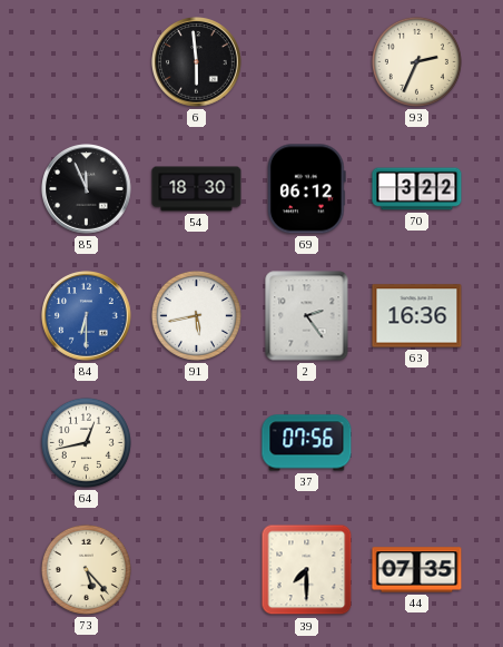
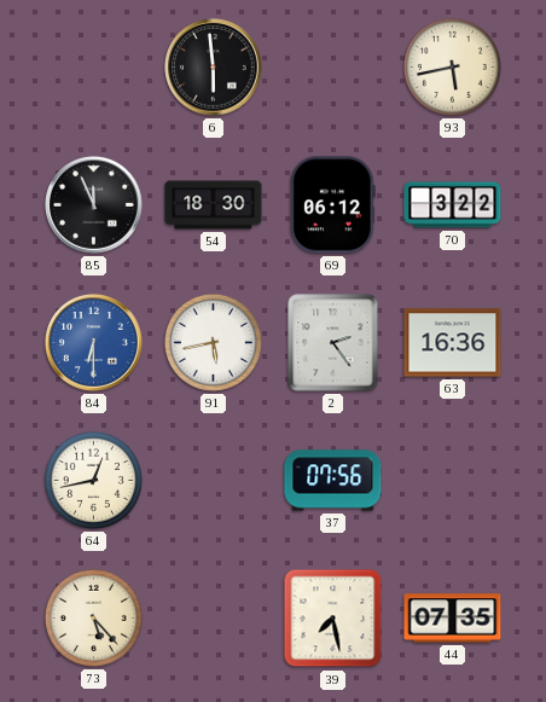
93: 2:34 -> 5:43
39: 7:30 -> 7:28
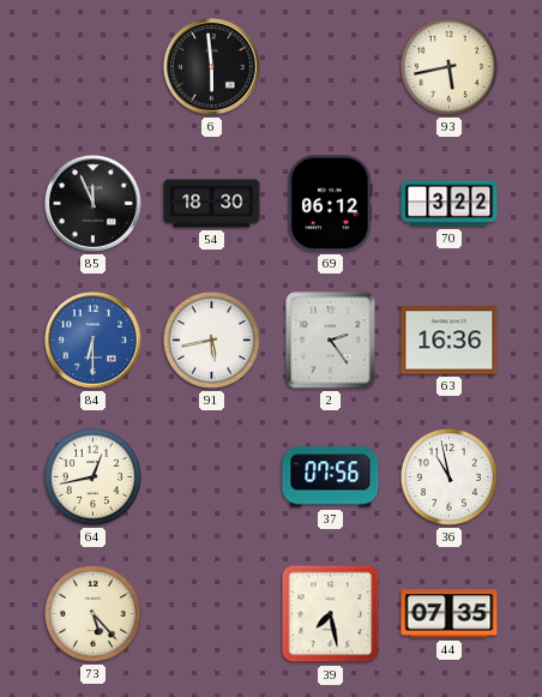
36: none -> 10:58
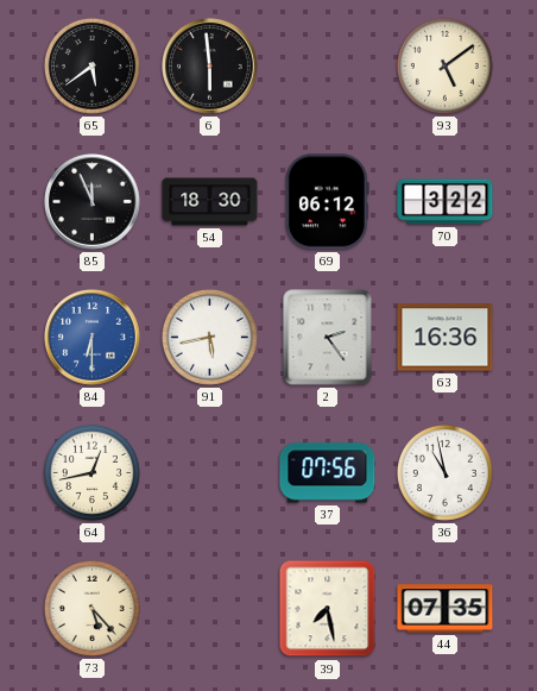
65: none -> 5:39
93: 5:43 -> 5:09
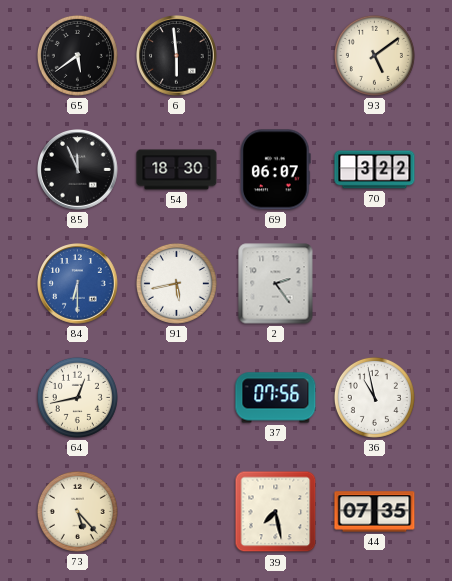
69: 06:12 -> 06:07
63: 16:36 -> none
